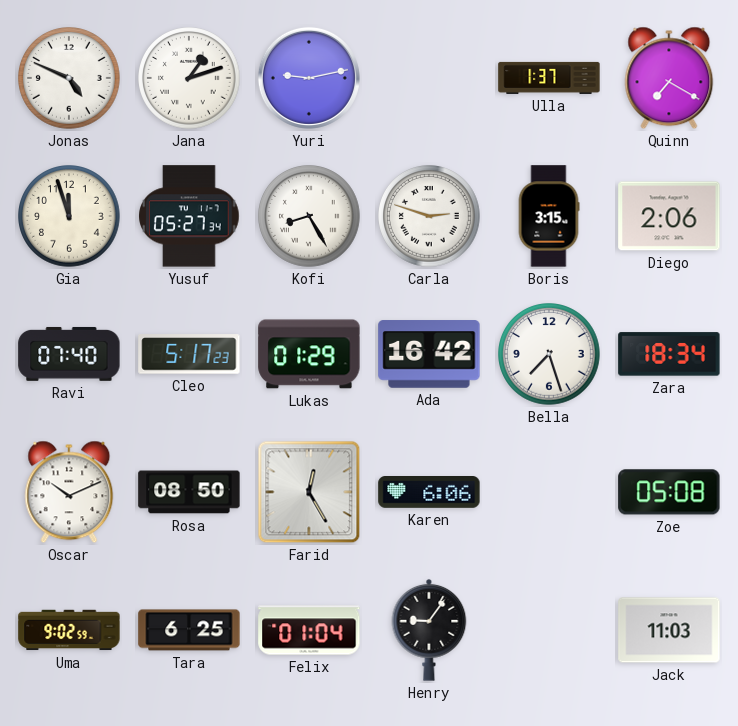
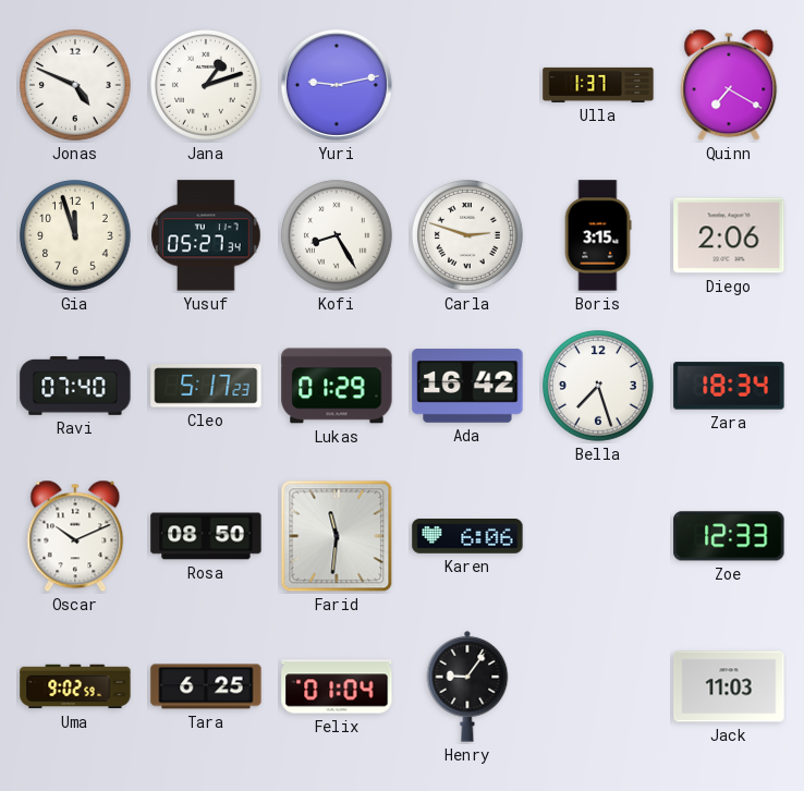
Farid: 12:25 -> 11:31
Zoe: 05:08 -> 12:33
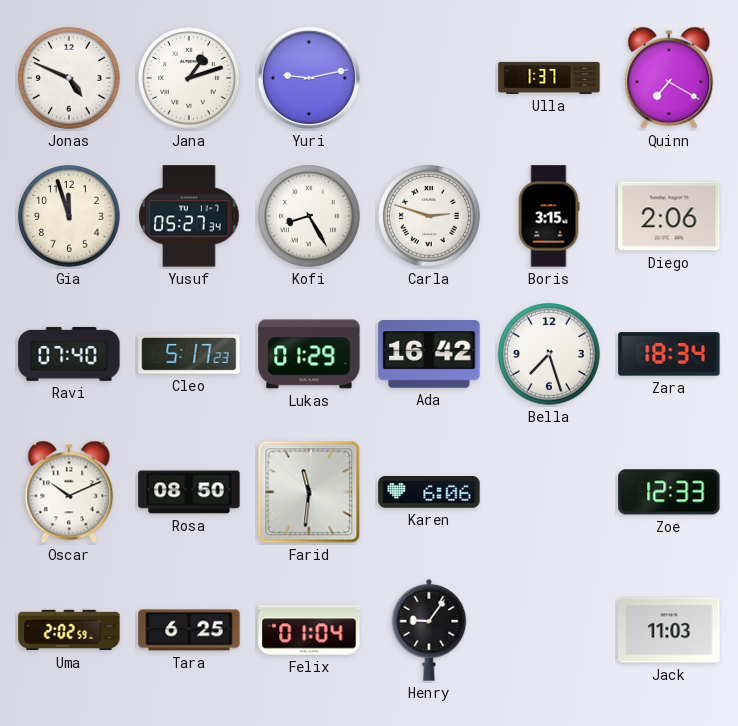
Uma: 9:02 -> 2:02
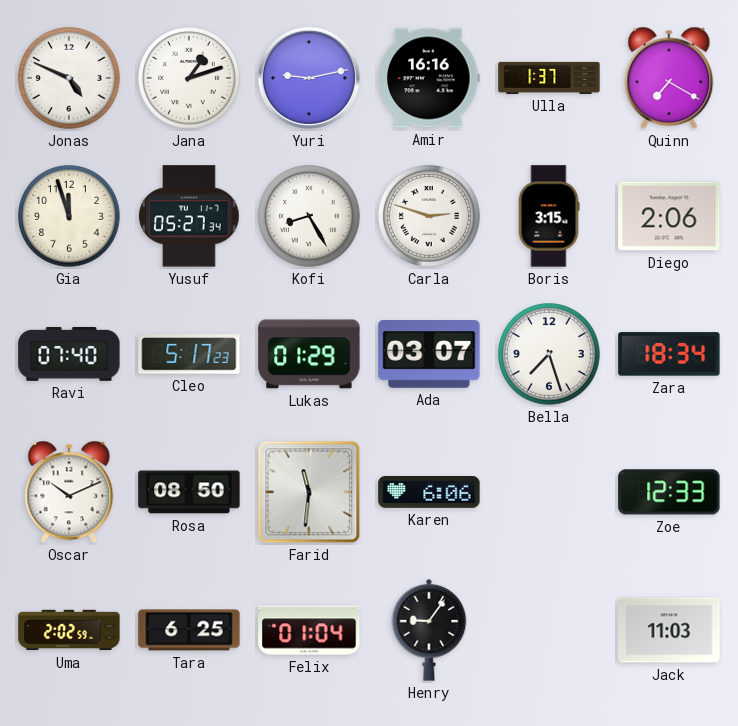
Amir: none -> 16:16
Ada: 16:42 -> 03:07
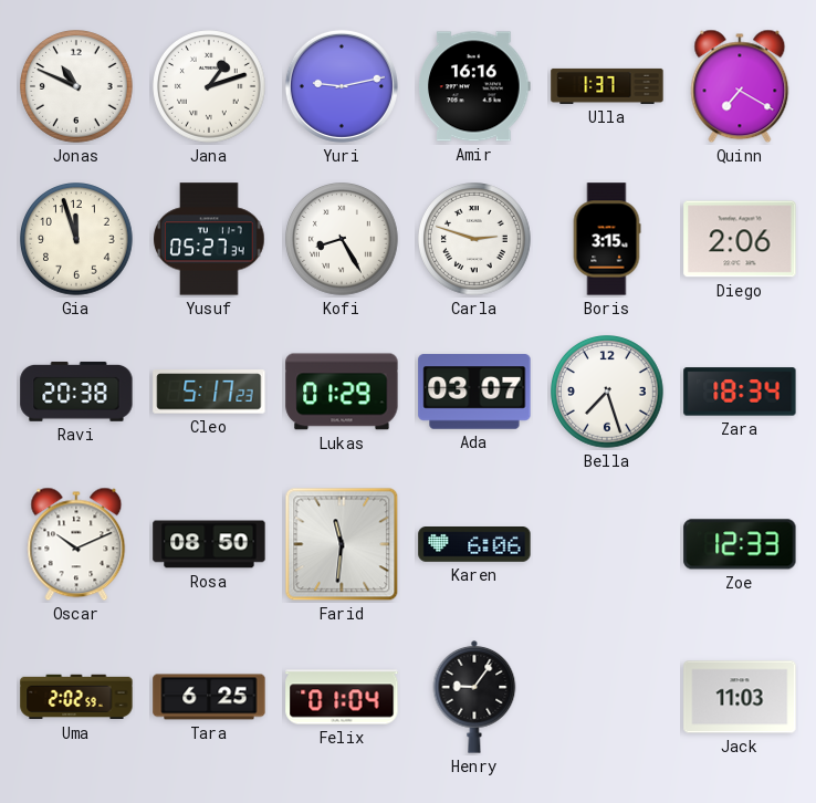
Jonas: 4:49 -> 10:49
Ravi: 07:40 -> 20:38
